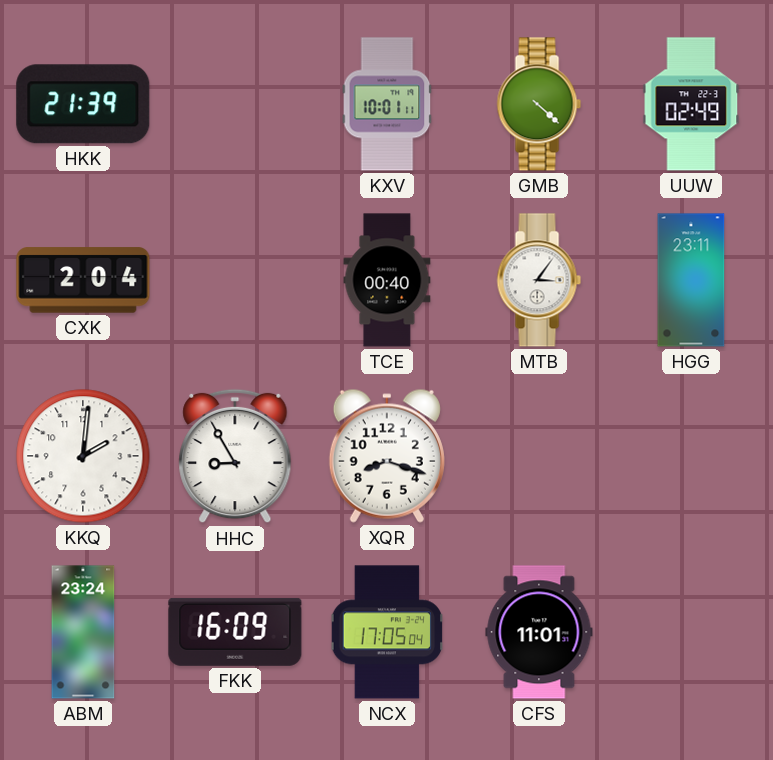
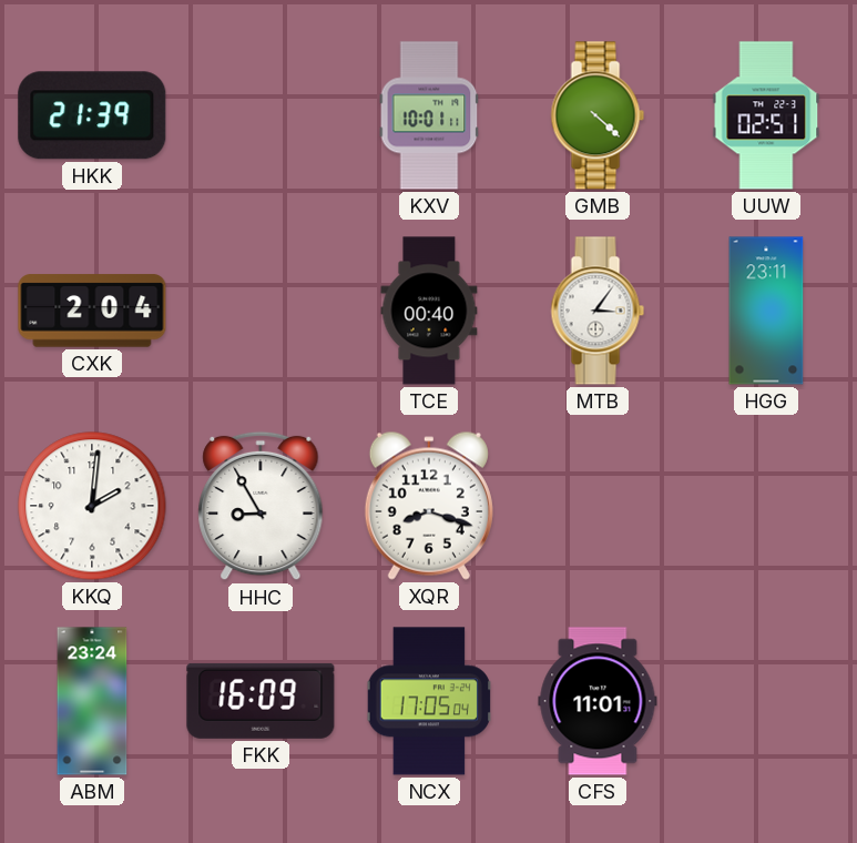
UUW: 02:49 -> 02:51
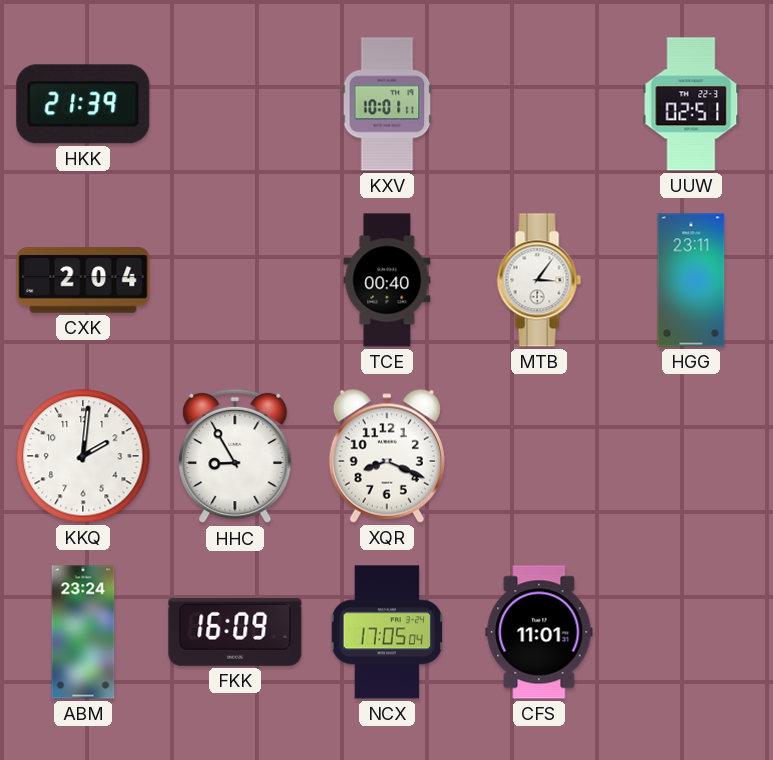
GMB: 4:22 -> none
XQR: 8:18 -> 8:19
